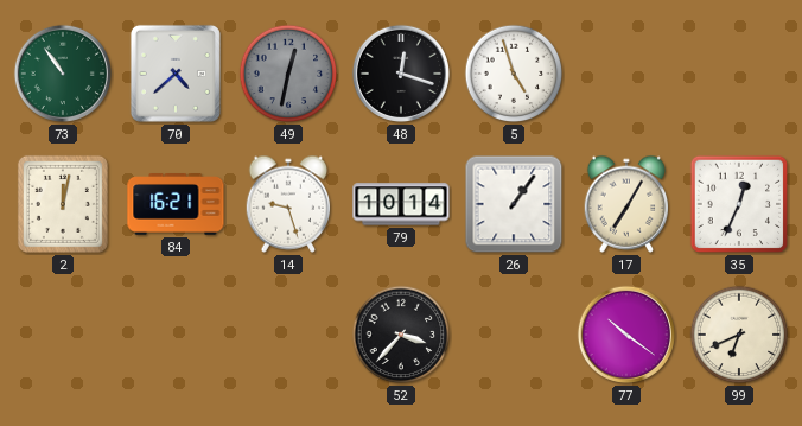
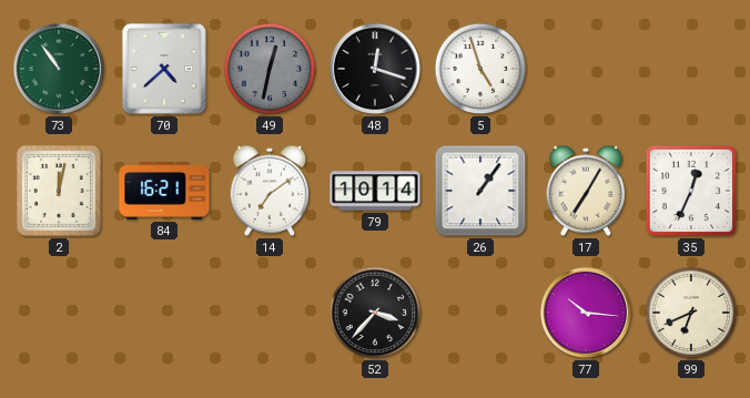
14: 9:27 -> 7:09
77: 10:21 -> 10:16
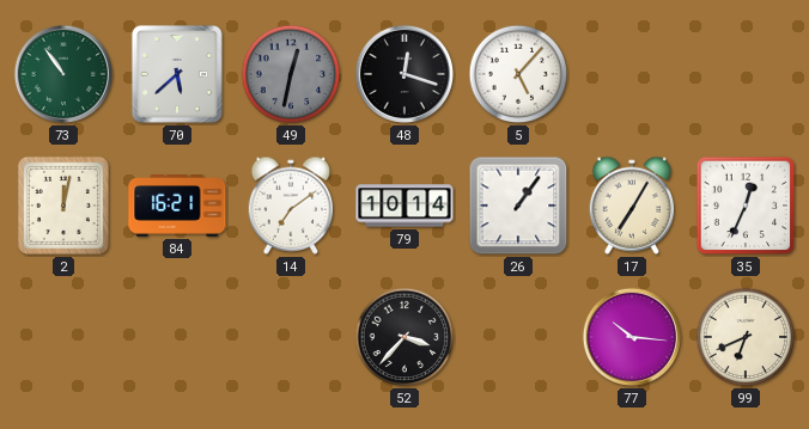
70: 4:38 -> 5:38
5: 4:57 -> 5:07
